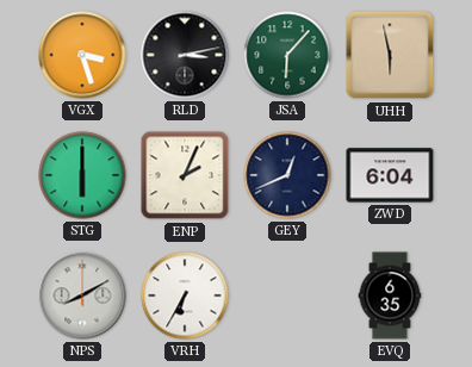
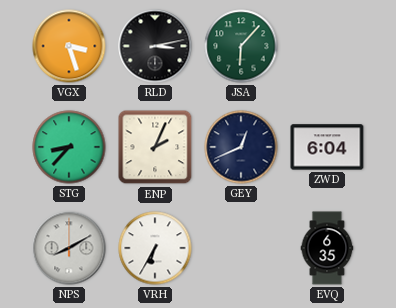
UHH: 5:58 -> none
STG: 6:00 -> 8:37
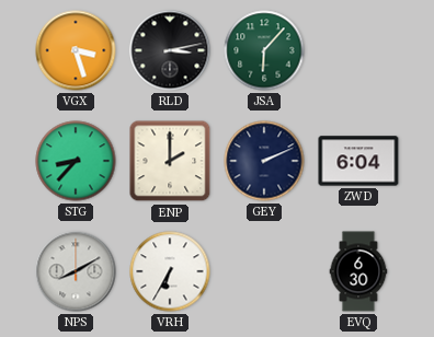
ENP: 2:04 -> 2:00
GEY: 12:41 -> 2:11
EVQ: 6:35 -> 6:30
